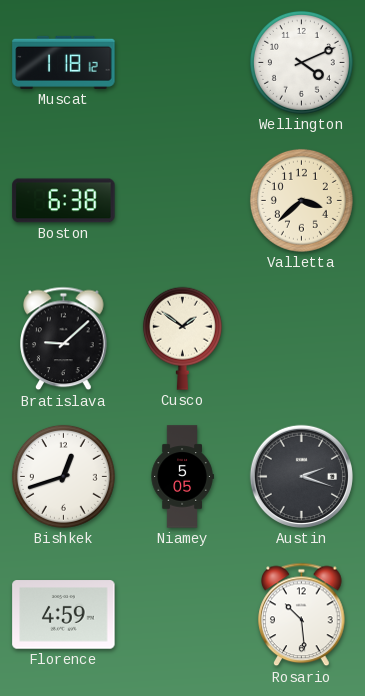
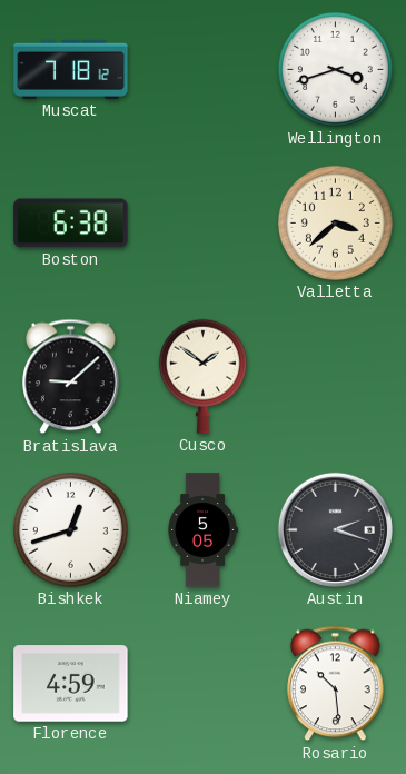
Muscat: 1:18 -> 7:18
Wellington: 4:11 -> 3:42
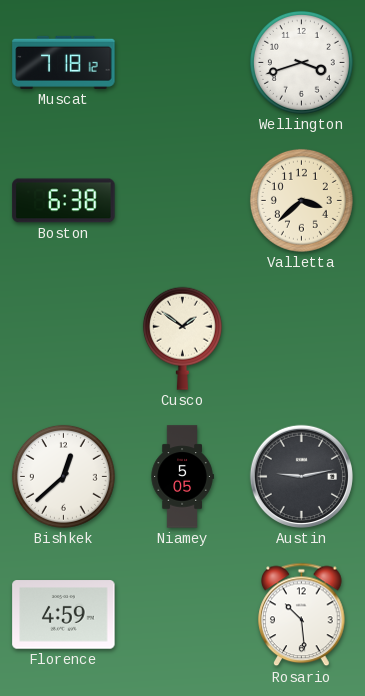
Bratislava: 9:08 -> none
Bishkek: 12:42 -> 12:38
Austin: 2:18 -> 9:13
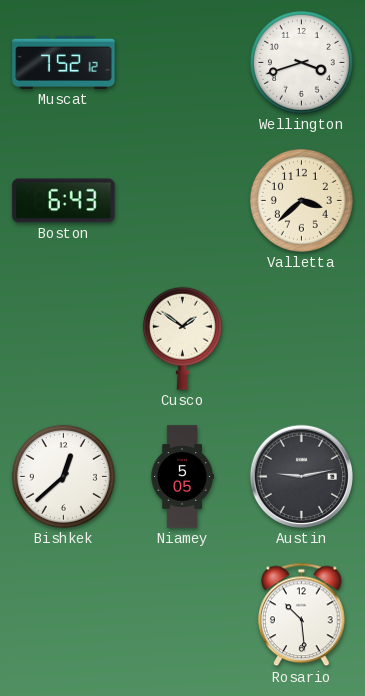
Muscat: 7:18 -> 7:52
Boston: 6:38 -> 6:43
Florence: 4:59 -> none
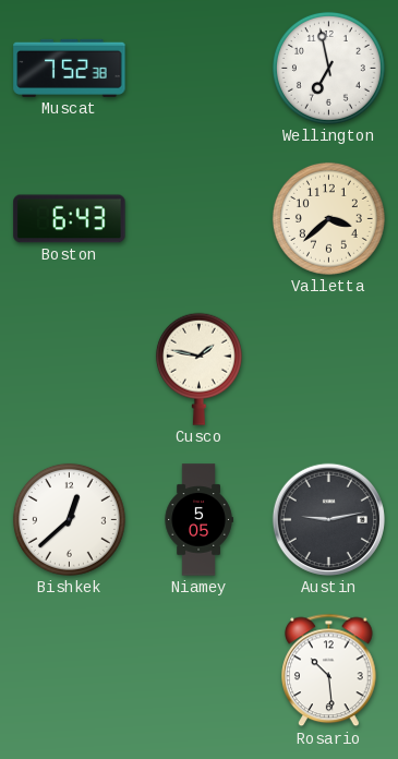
Muscat: 7:52:12 -> 7:52:38
Wellington: 3:42 -> 6:58
Cusco: 1:51 -> 1:47
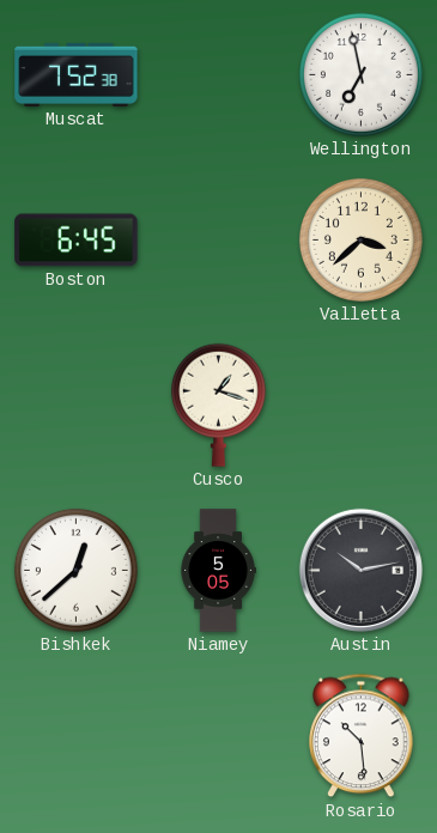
Boston: 6:43 -> 6:45
Cusco: 1:47 -> 1:18
Austin: 9:13 -> 10:13
